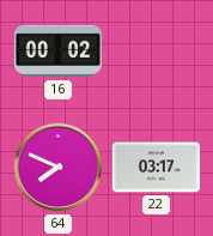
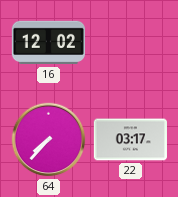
16: 00:02 -> 12:02
64: 7:49 -> 7:37
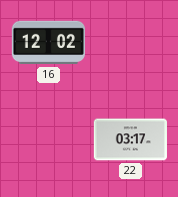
64: 7:37 -> none
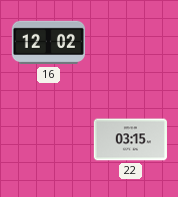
22: 03:17 -> 03:15
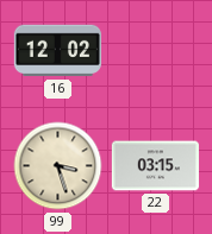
99: none -> 3:27
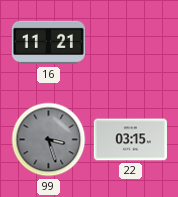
16: 12:02 -> 11:21
99 dial: cream -> grey
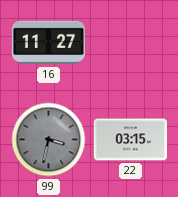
16: 11:21 -> 11:27
99: 3:27 -> 3:32
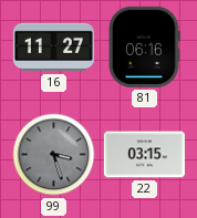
81: none -> 06:16
99: 3:32 -> 3:27
